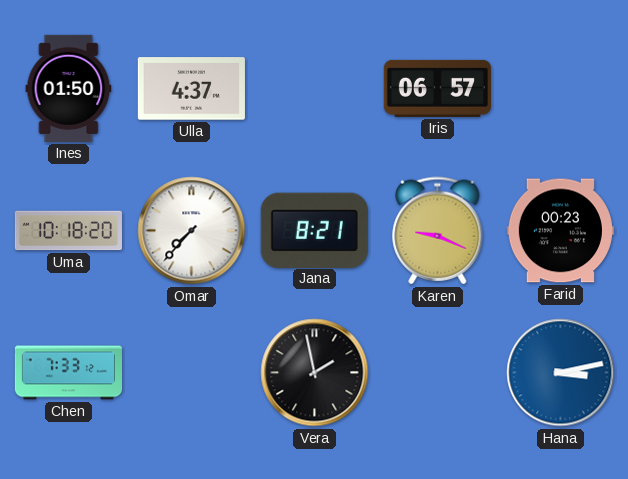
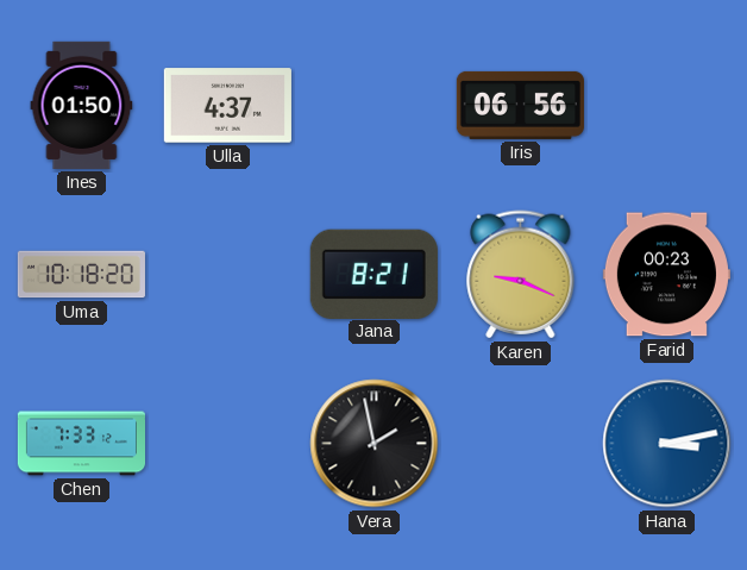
Iris: 06:57 -> 06:56
Omar: 7:37 -> none
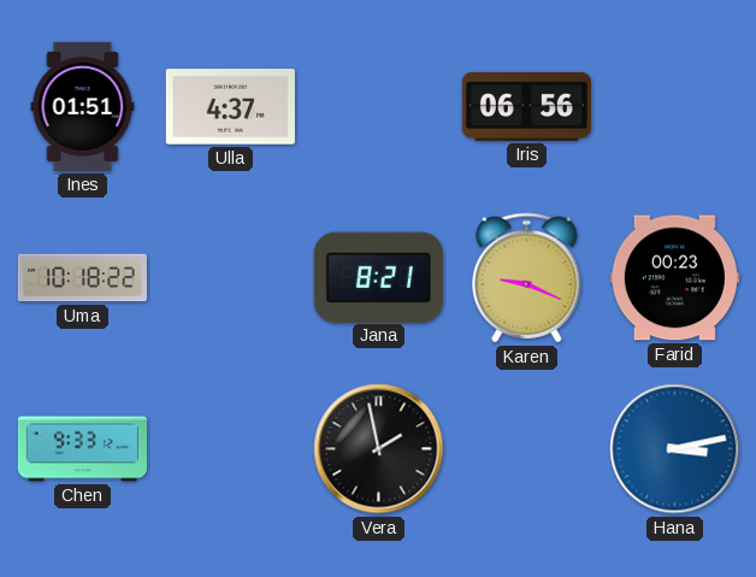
Ines: 01:50 -> 01:51
Uma: 10:18:20 -> 10:18:22
Chen: 7:33 -> 9:33
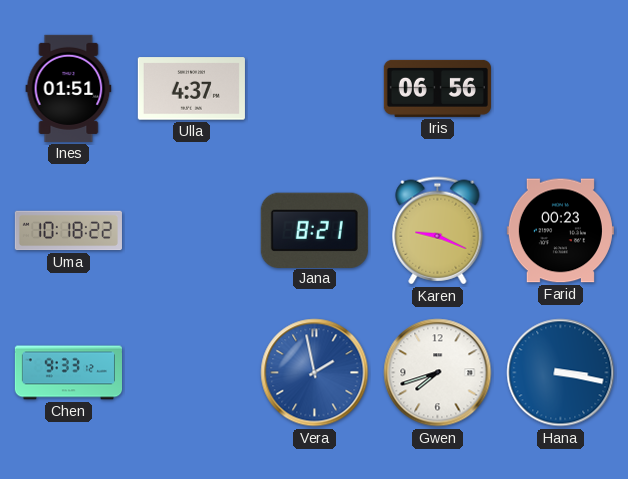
Vera dial: black -> blue
Gwen: none -> 7:42
Hana: 3:13 -> 3:17
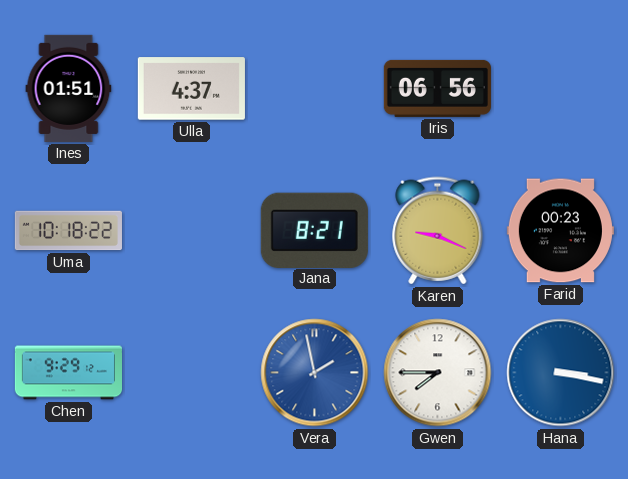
Chen: 9:33 -> 9:29
Gwen: 7:42 -> 7:45
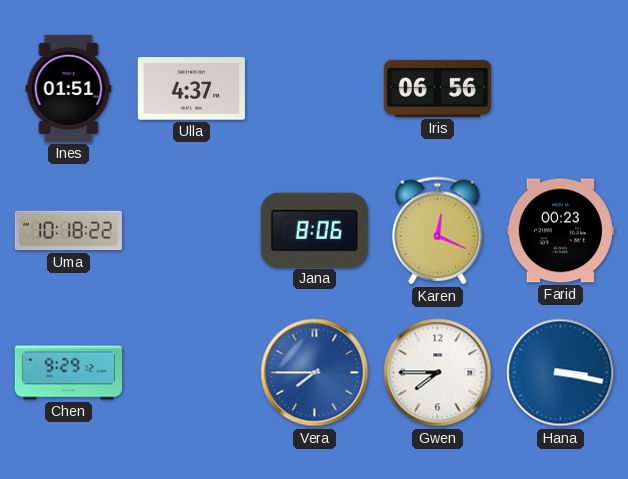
Jana: 8:21 -> 8:06
Karen: 9:19 -> 12:19
Vera: 1:58 -> 7:45
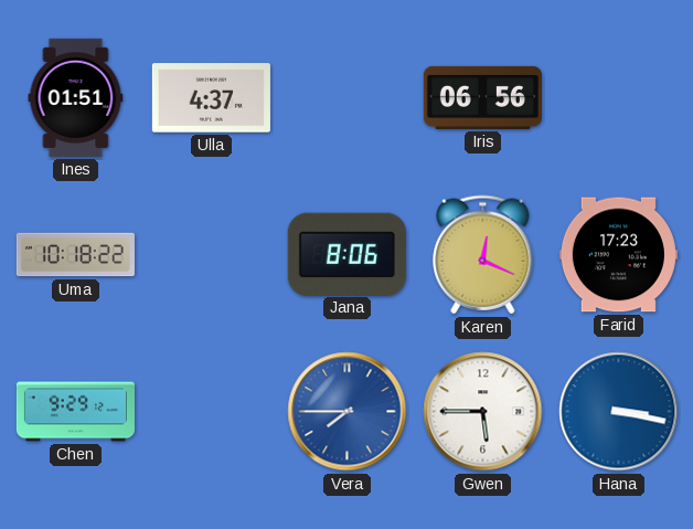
Farid: 00:23 -> 17:23
Gwen: 7:45 -> 5:45
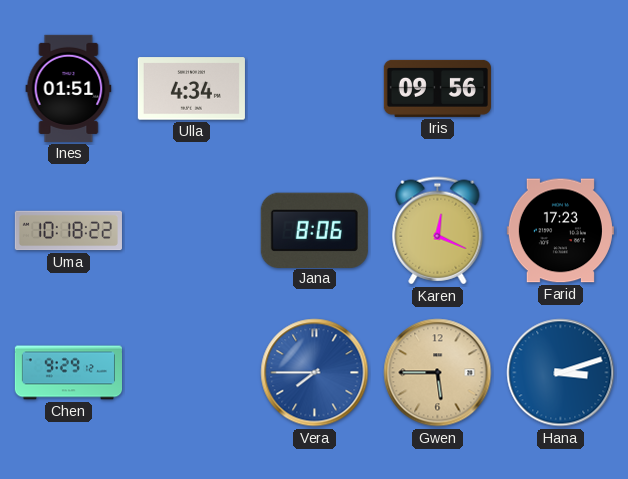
Ulla: 4:37 -> 4:34
Iris: 06:56 -> 09:56
Gwen dial: white -> champagne
Hana: 3:17 -> 3:12
